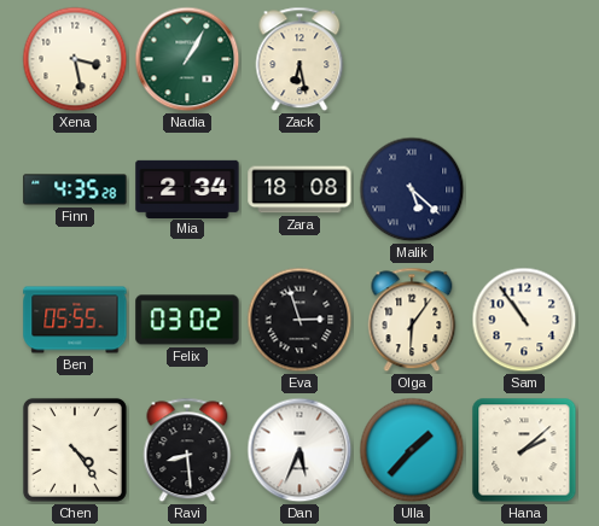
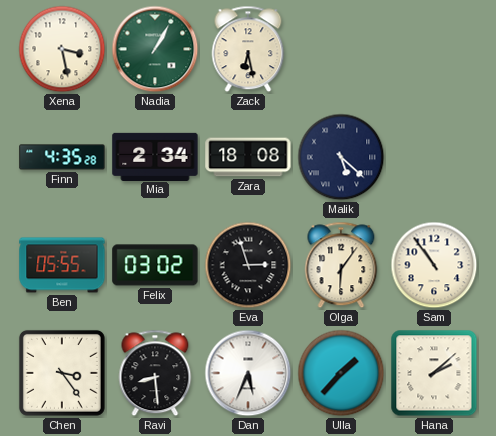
Chen: 4:24 -> 3:24
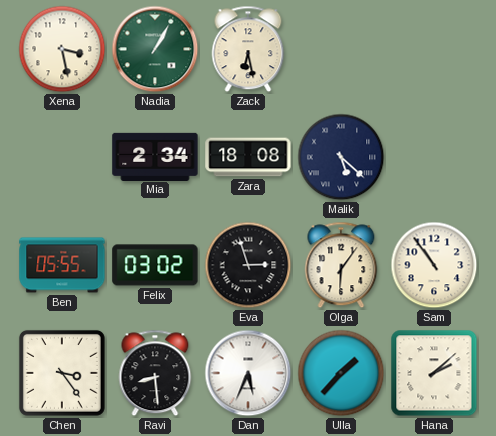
Finn: 4:35 -> none
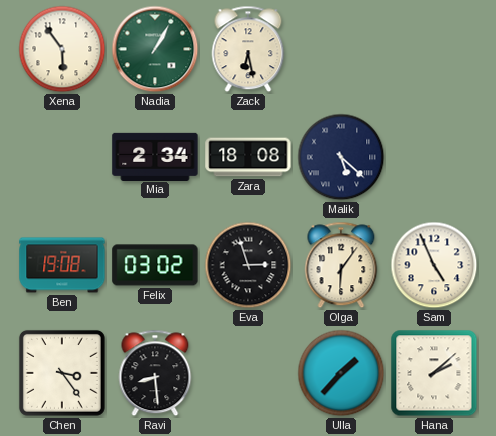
Xena: 3:28 -> 5:54
Ben: 05:55 -> 19:08
Sam: 10:54 -> 4:56
Dan: 5:34 -> none
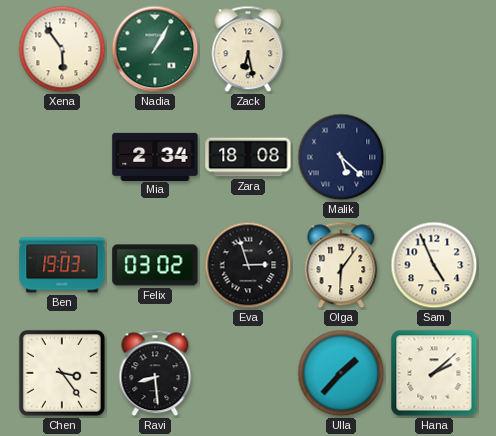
Ben: 19:08 -> 19:03
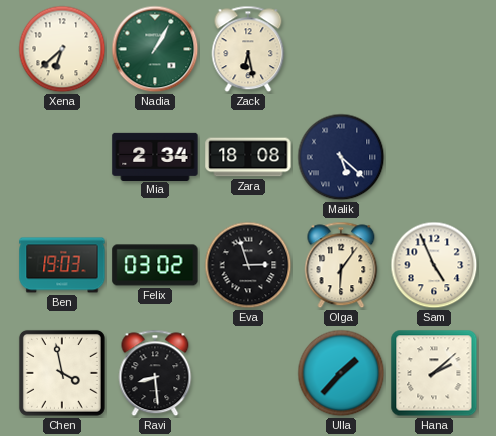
Xena: 5:54 -> 6:38
Chen: 3:24 -> 3:58
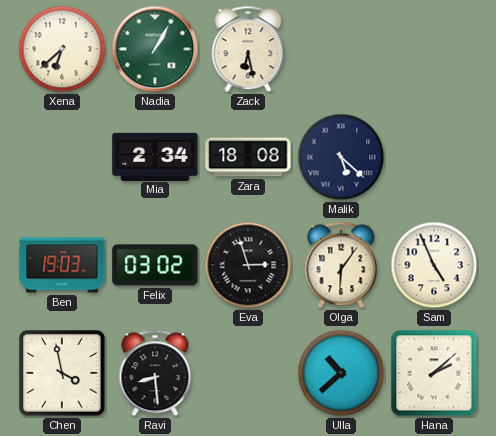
Ulla: 1:37 -> 10:38
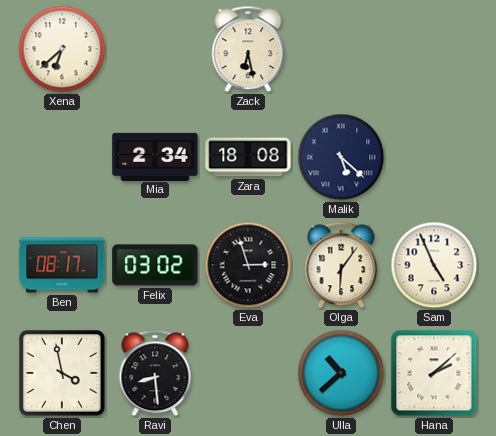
Nadia: 1:05 -> none
Ben: 19:03 -> 08:17
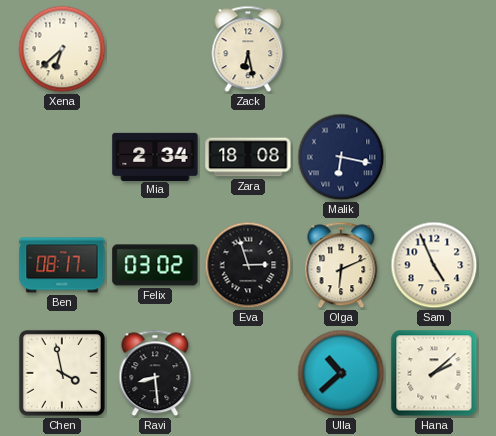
Malik: 5:22 -> 6:17
Olga: 6:06 -> 6:11
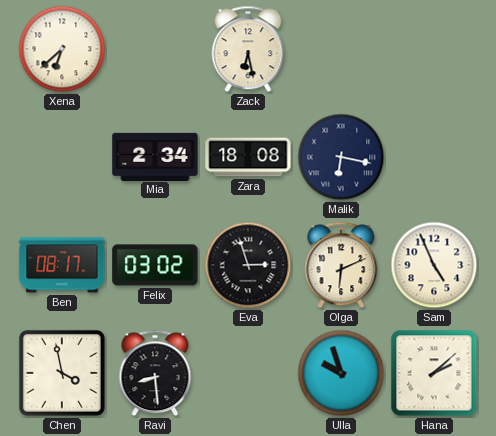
Ulla: 10:38 -> 9:57
